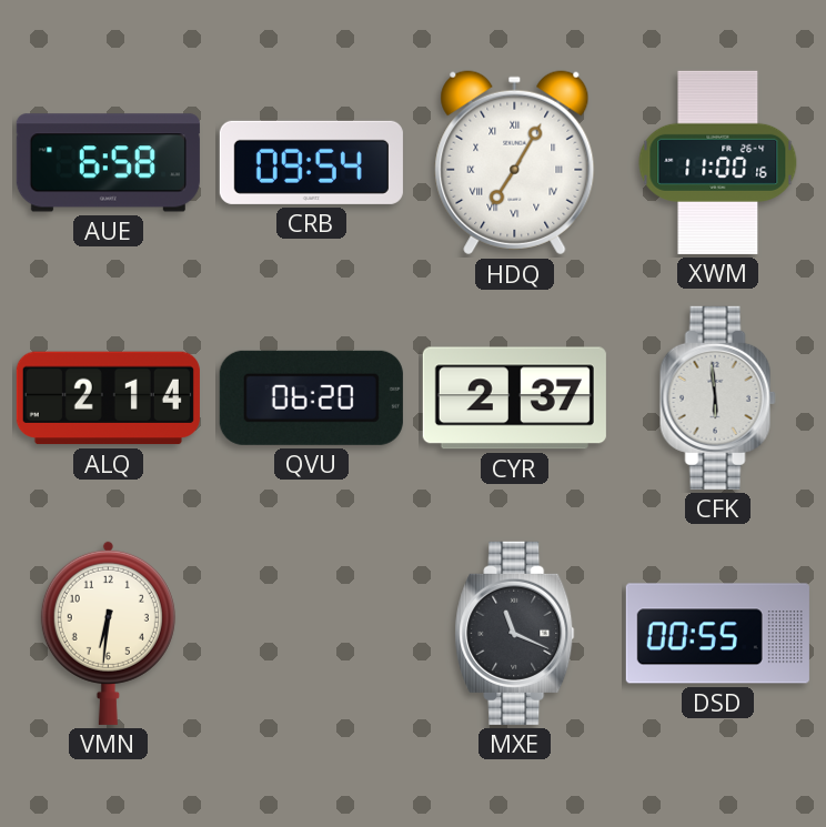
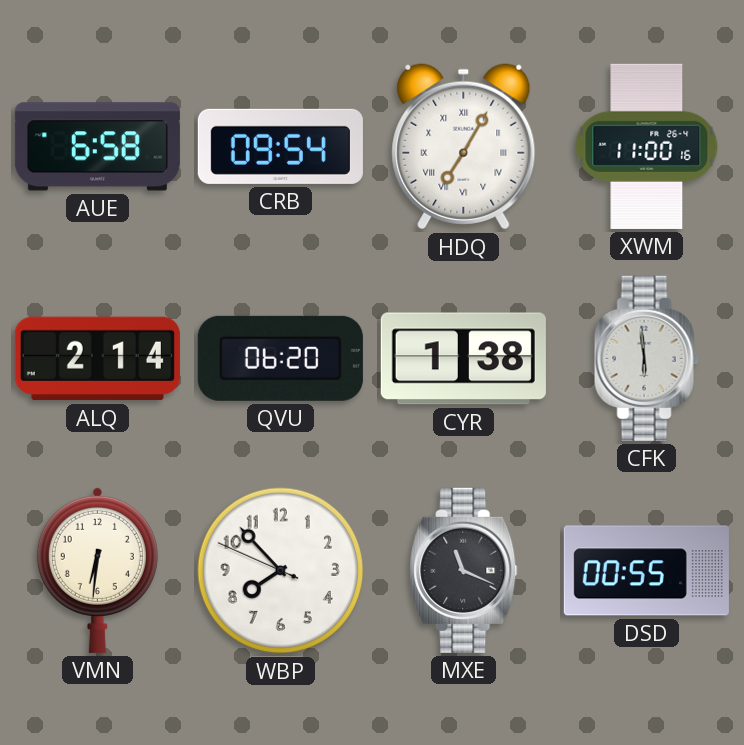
CYR: 2:37 -> 1:38
WBP: none -> 7:52
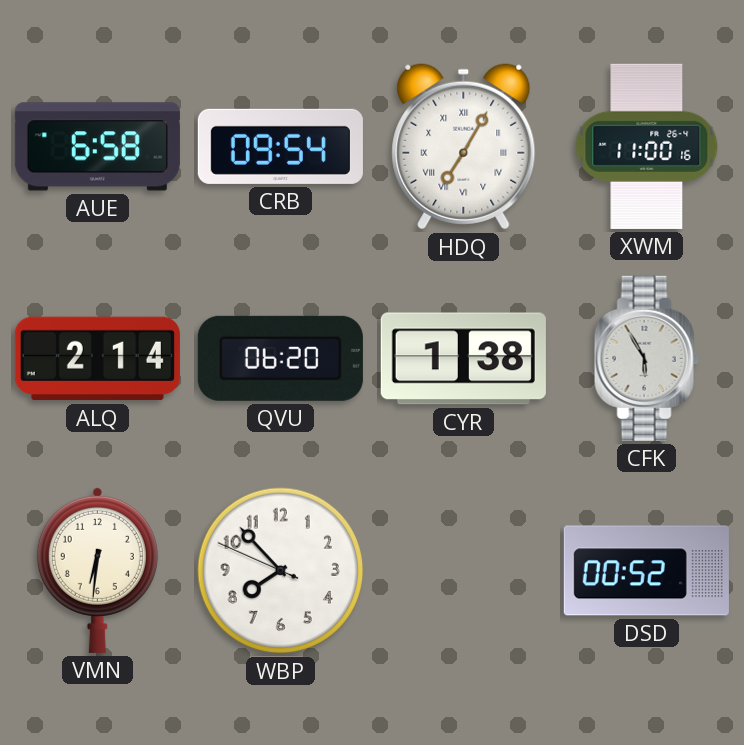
CFK: 5:59 -> 5:55
MXE: 11:19 -> none
DSD: 00:55 -> 00:52
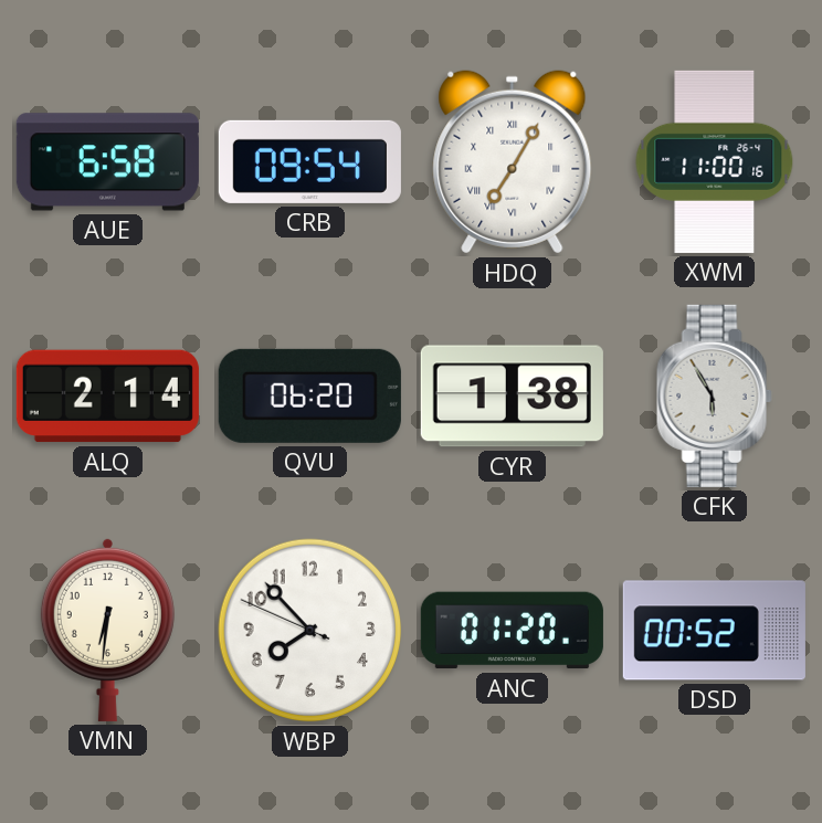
ANC: none -> 01:20
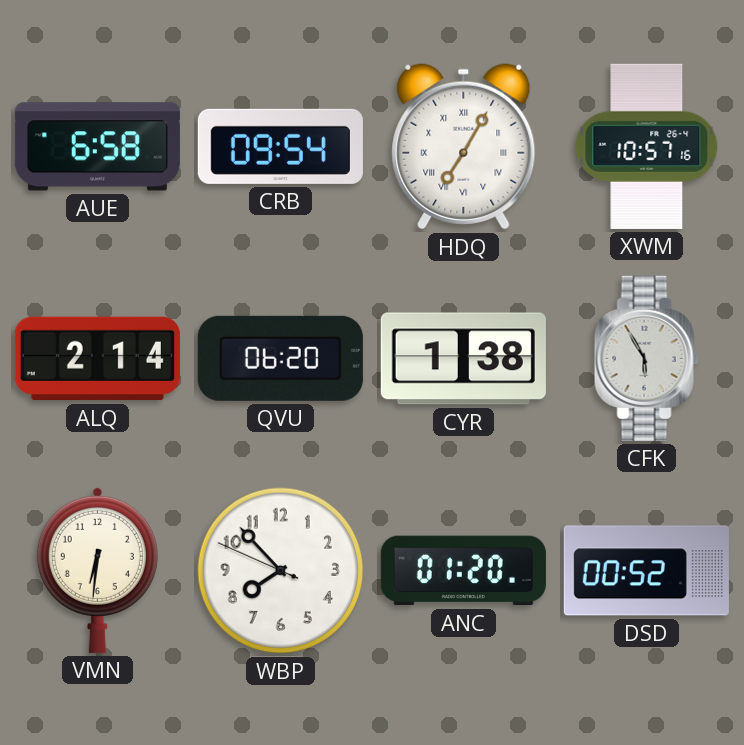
XWM: 11:00 -> 10:57
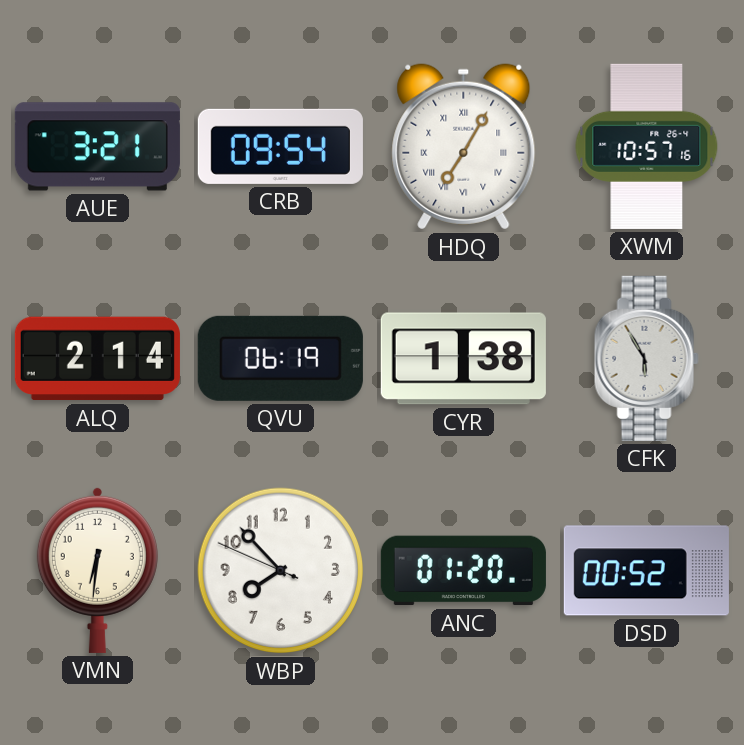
AUE: 6:58 -> 3:21
QVU: 06:20 -> 06:19
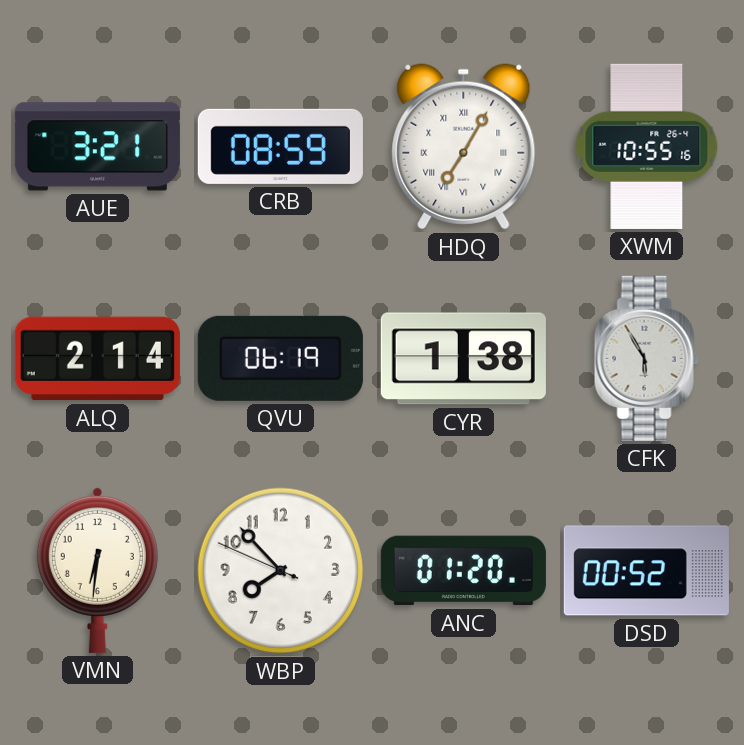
CRB: 09:54 -> 08:59
XWM: 10:57 -> 10:55
